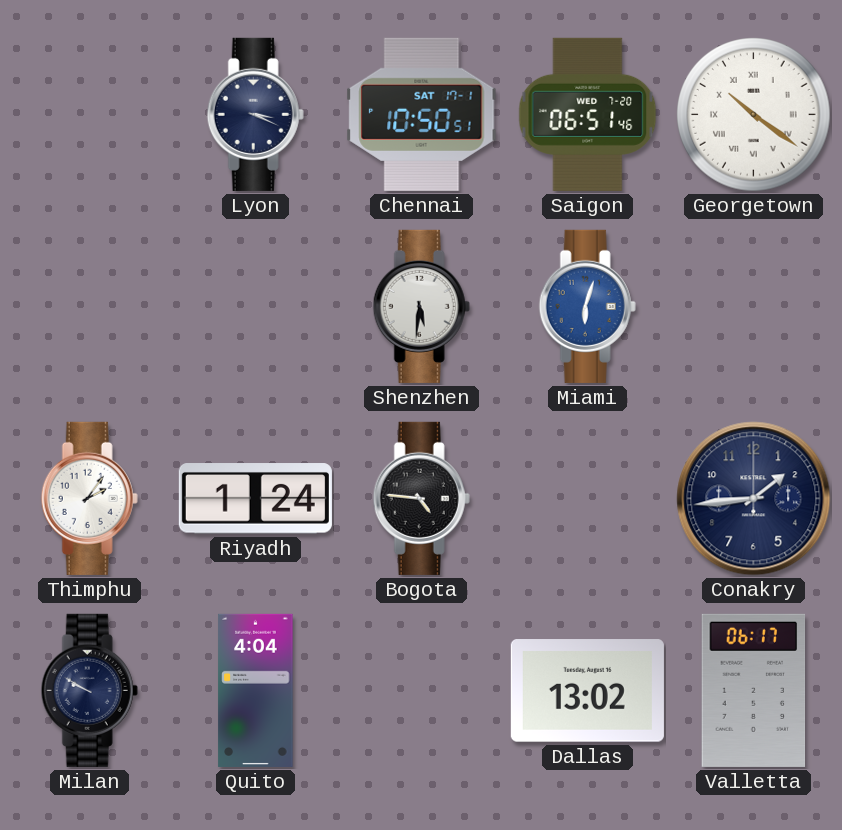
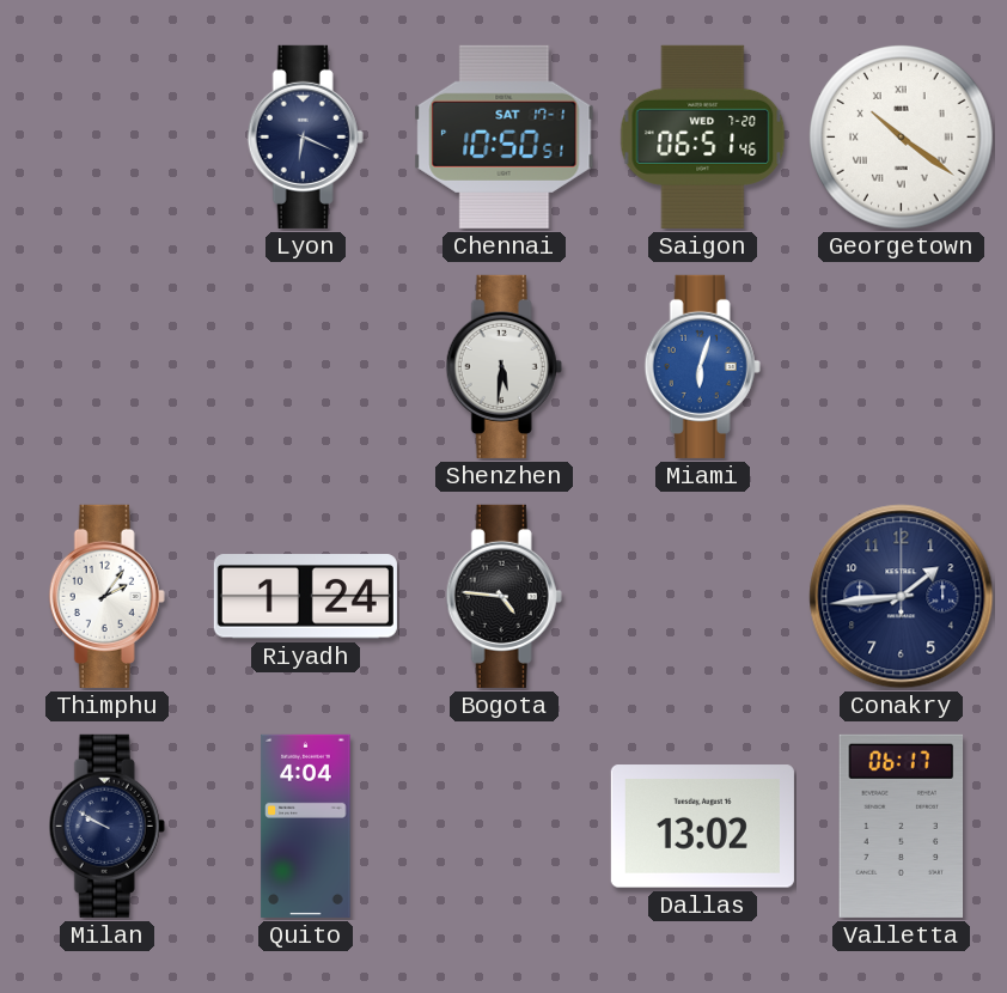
Lyon: 3:19 -> 6:19
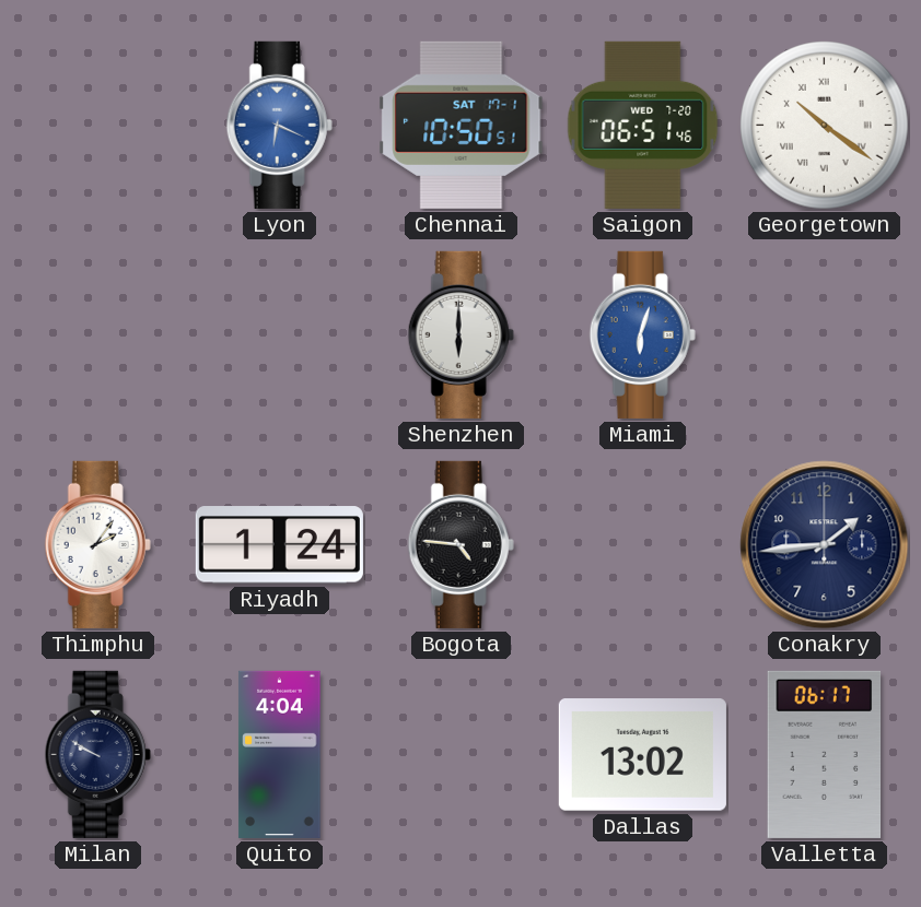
Lyon dial: navy -> blue
Shenzhen: 5:31 -> 6:00
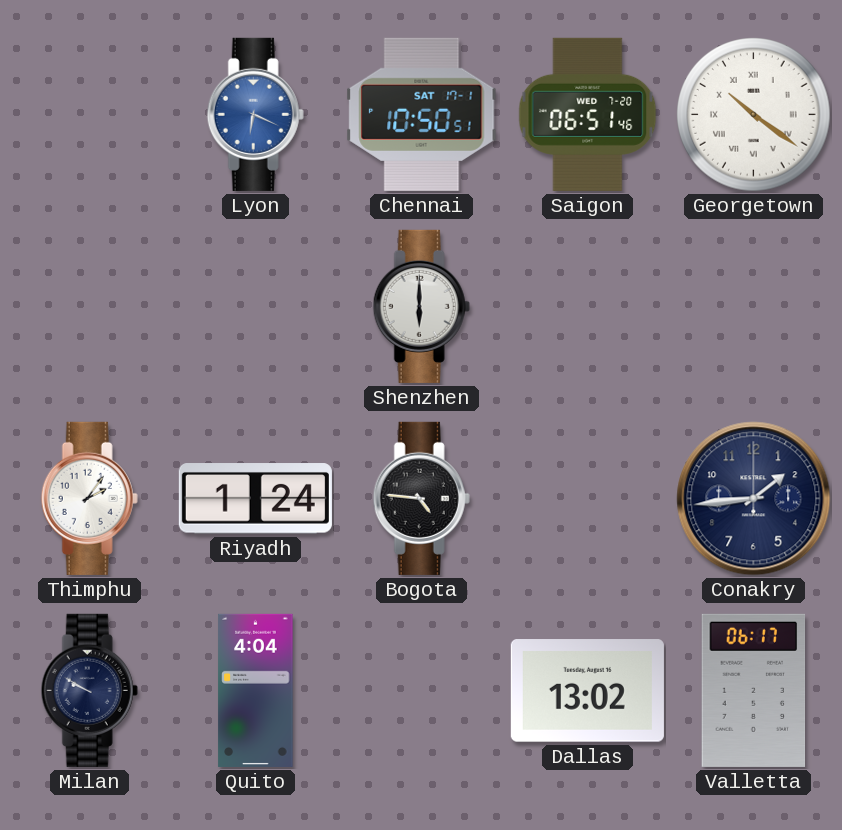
Miami: 6:03 -> none
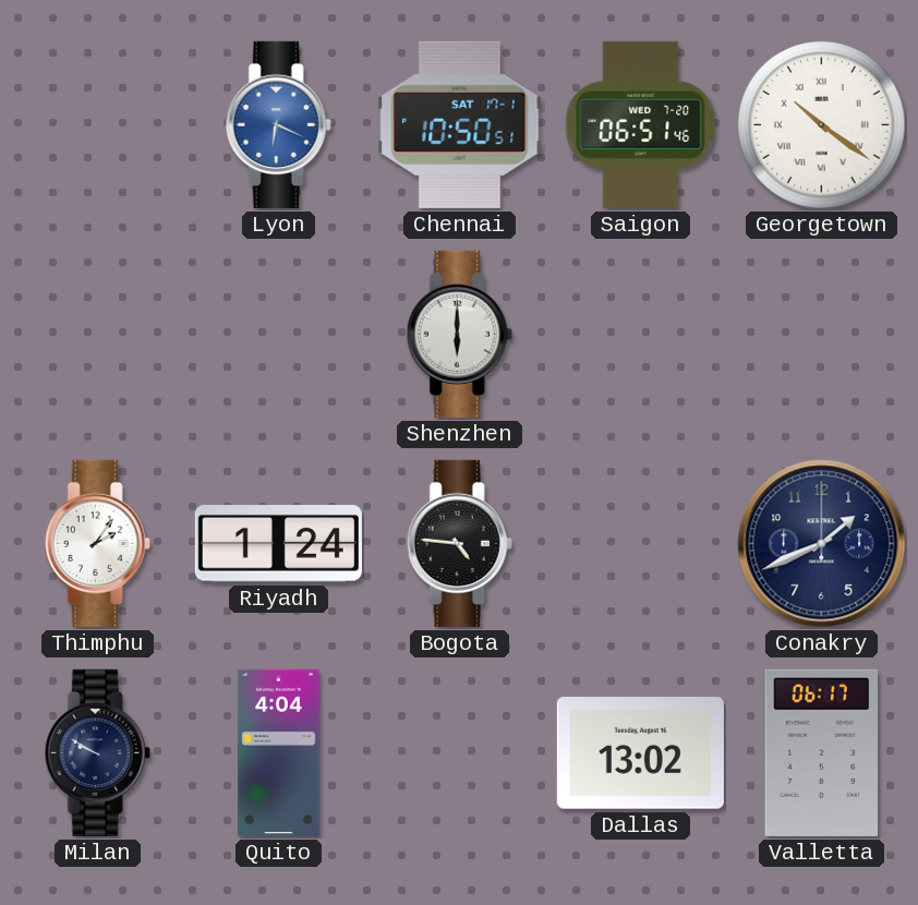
Conakry: 1:44 -> 1:41
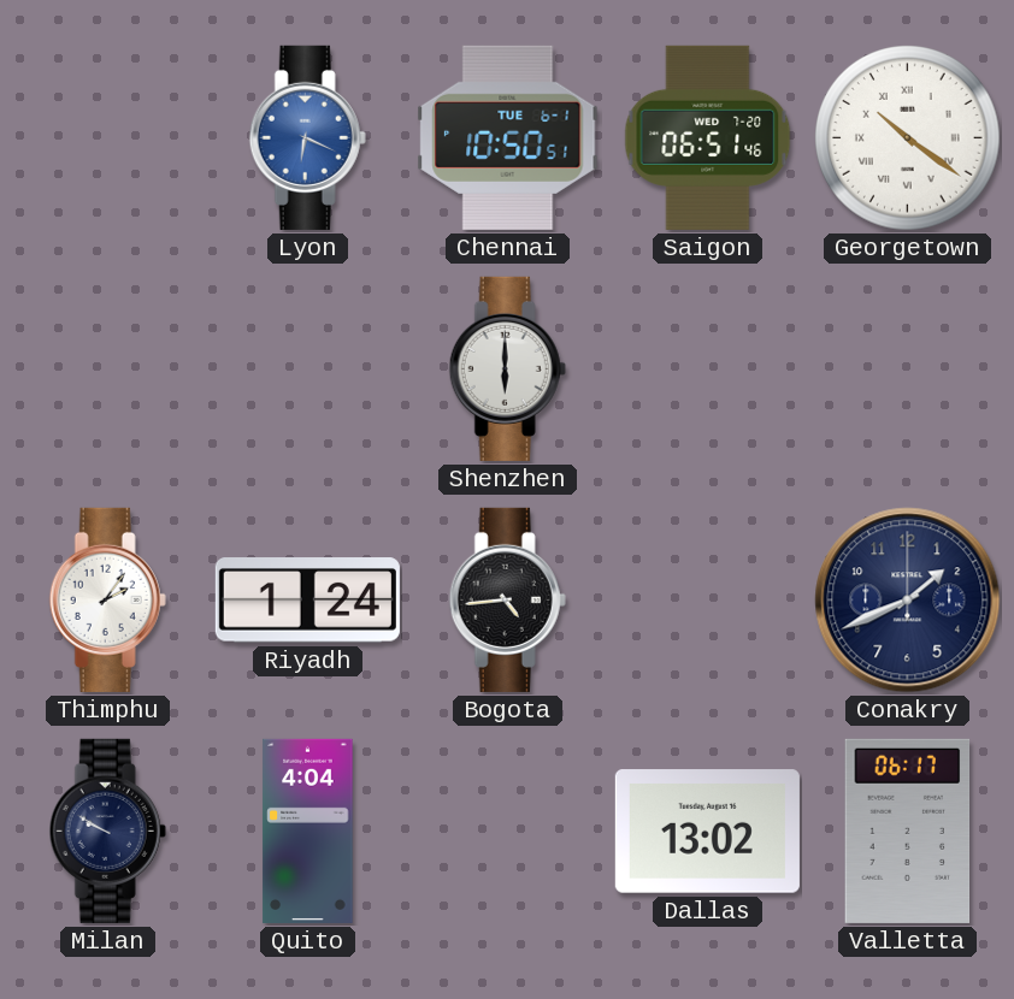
Chennai date: SAT 17-1 -> TUE 6-1
Bogota: 4:46 -> 4:44
